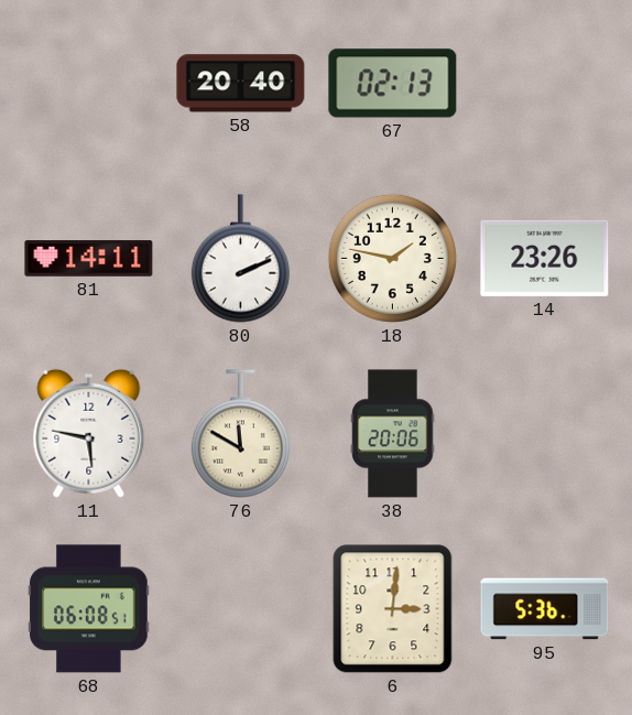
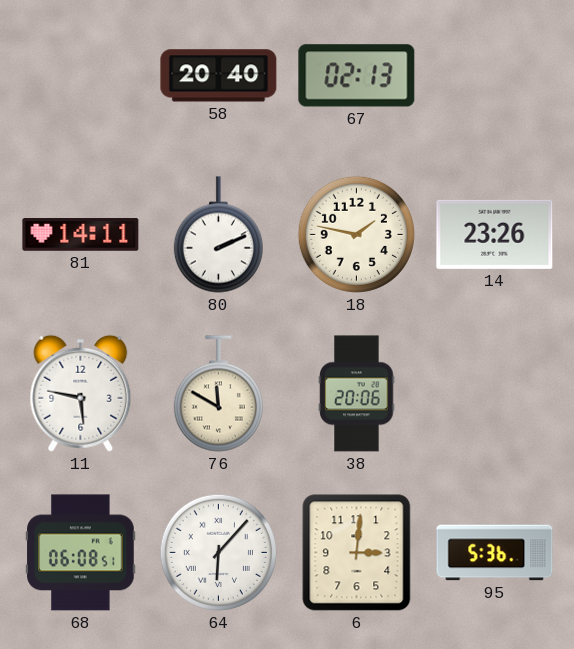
64: none -> 6:07
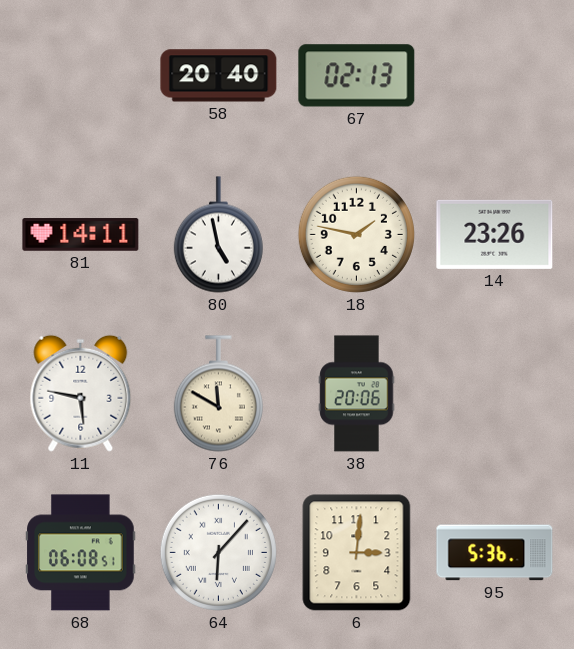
80: 2:11 -> 4:58
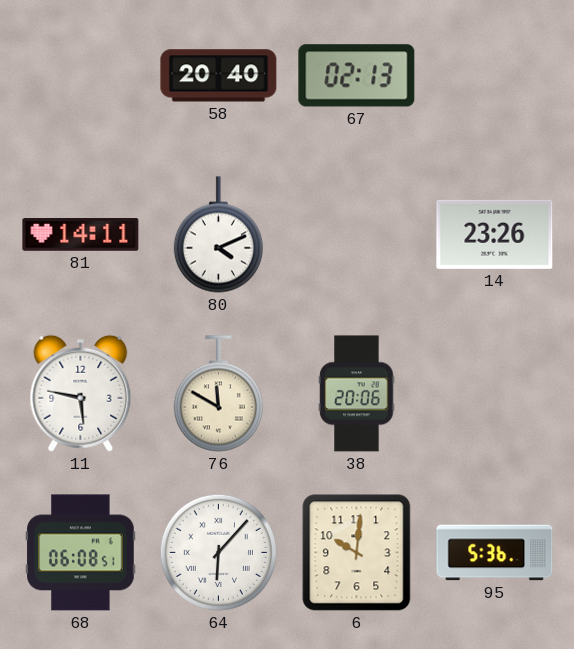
80: 4:58 -> 4:11
18: 1:47 -> none
6: 3:01 -> 10:01
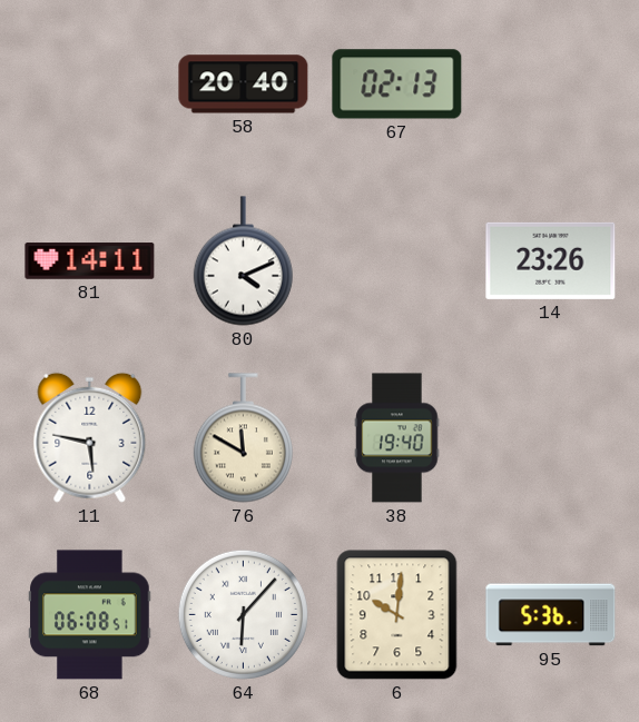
38: 20:06 -> 19:40
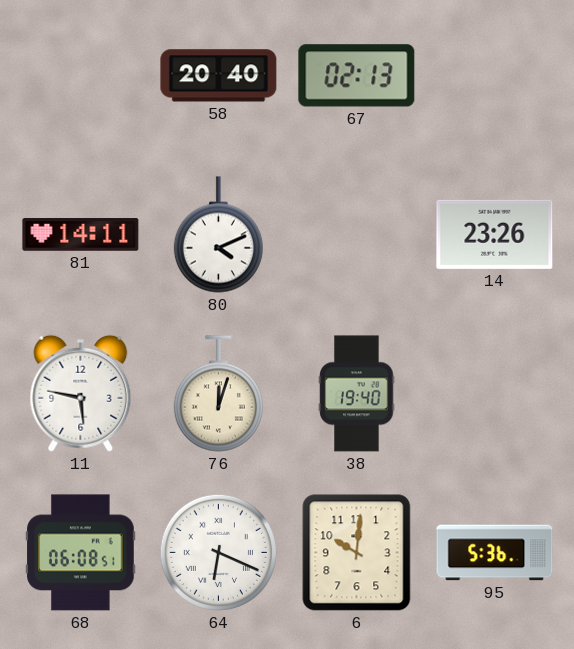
76: 11:50 -> 12:03
64: 6:07 -> 6:19
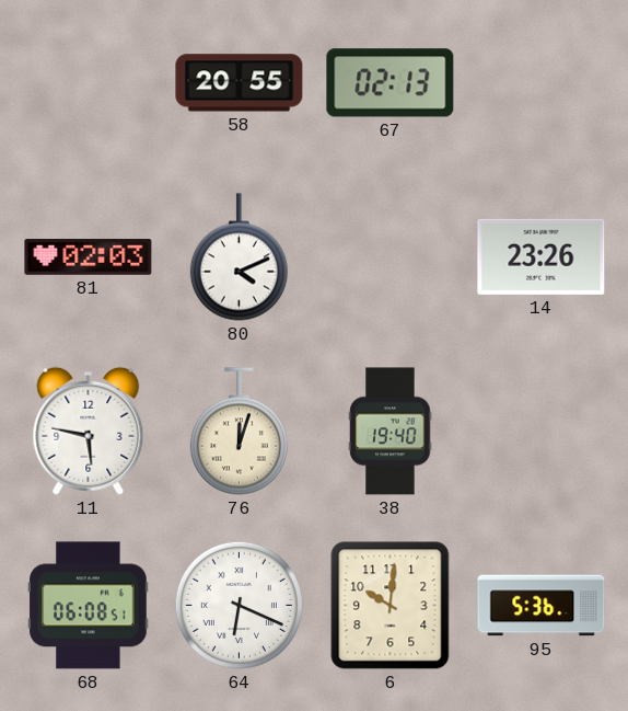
58: 20:40 -> 20:55
81: 14:11 -> 02:03
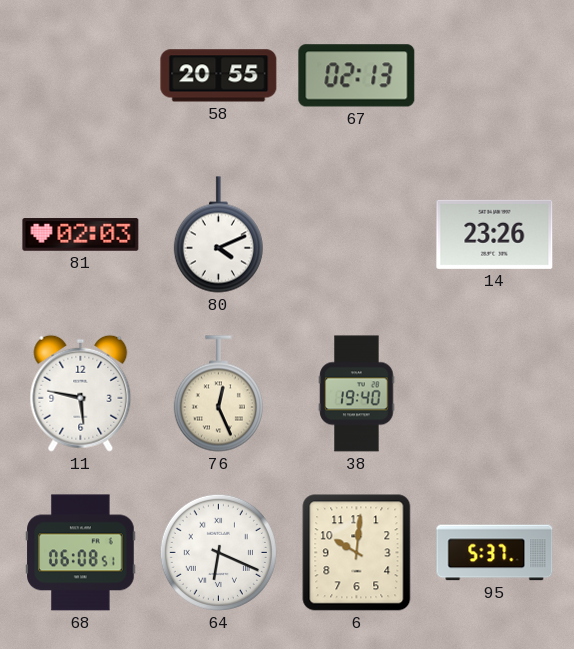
76: 12:03 -> 12:26
95: 5:36 -> 5:37
